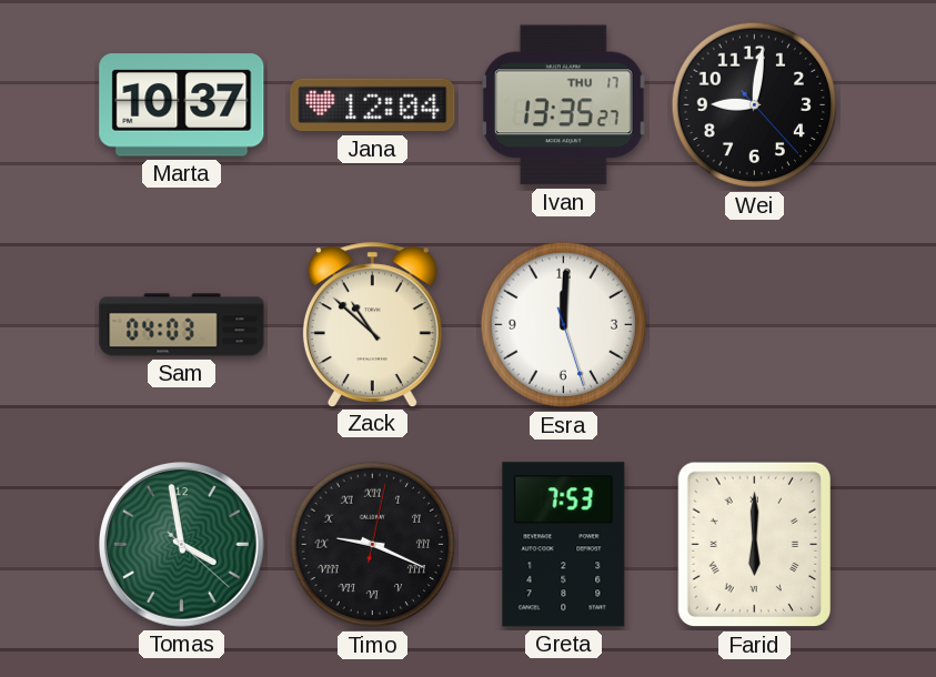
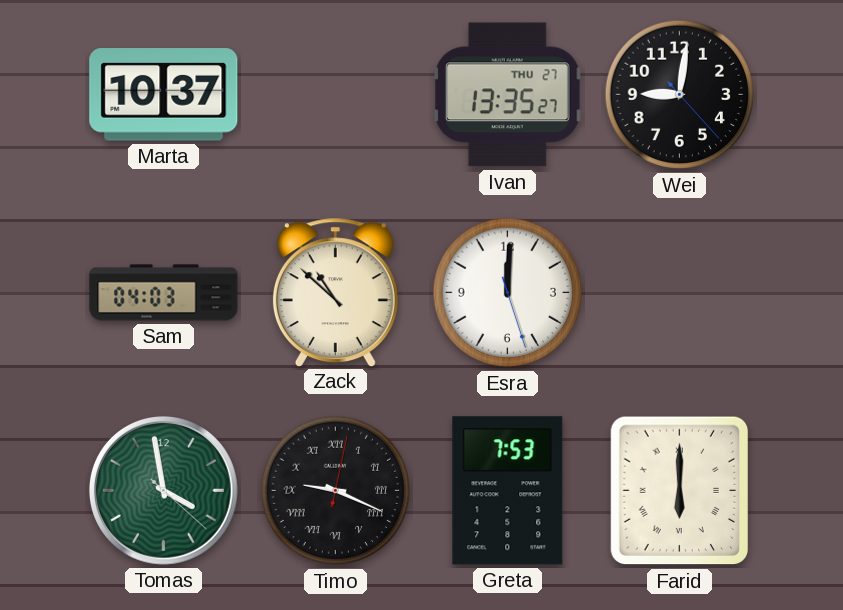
Jana: 12:04 -> none
Ivan date: THU 17 -> THU 27
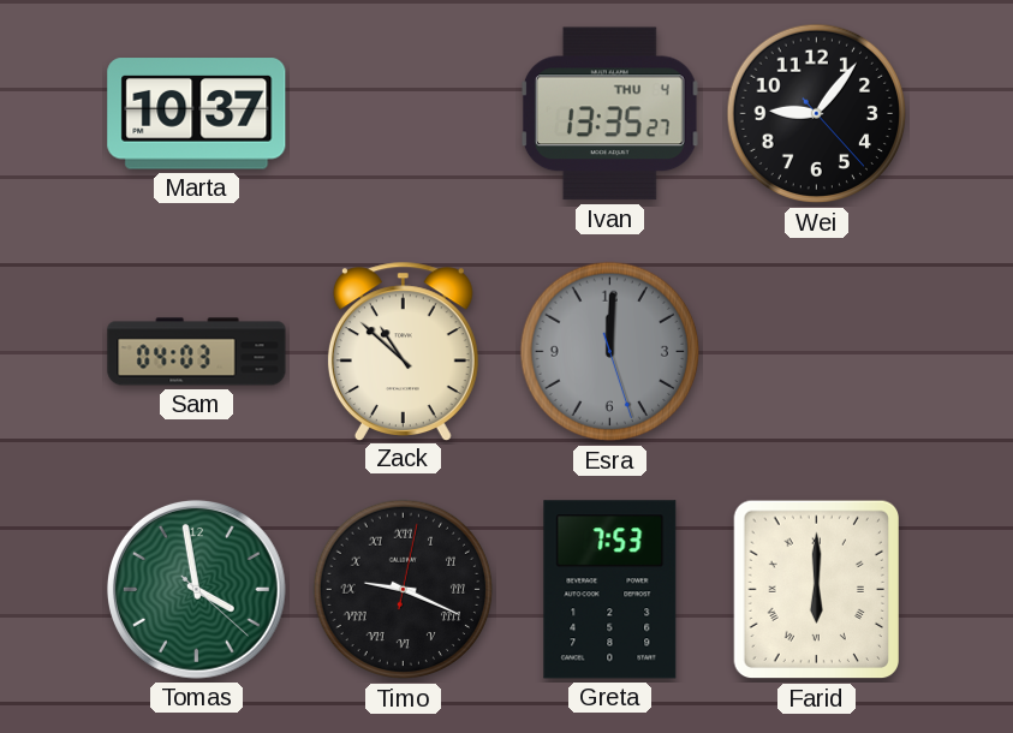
Ivan date: THU 27 -> THU 4
Wei: 9:01 -> 9:06
Esra dial: white -> grey
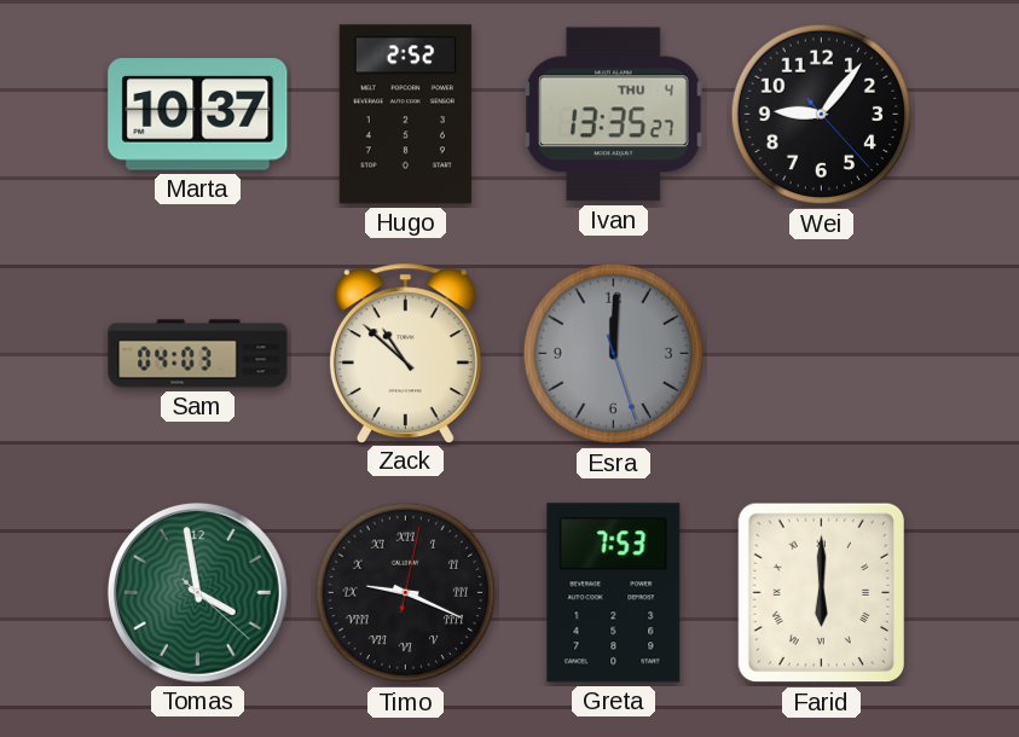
Hugo: none -> 2:52
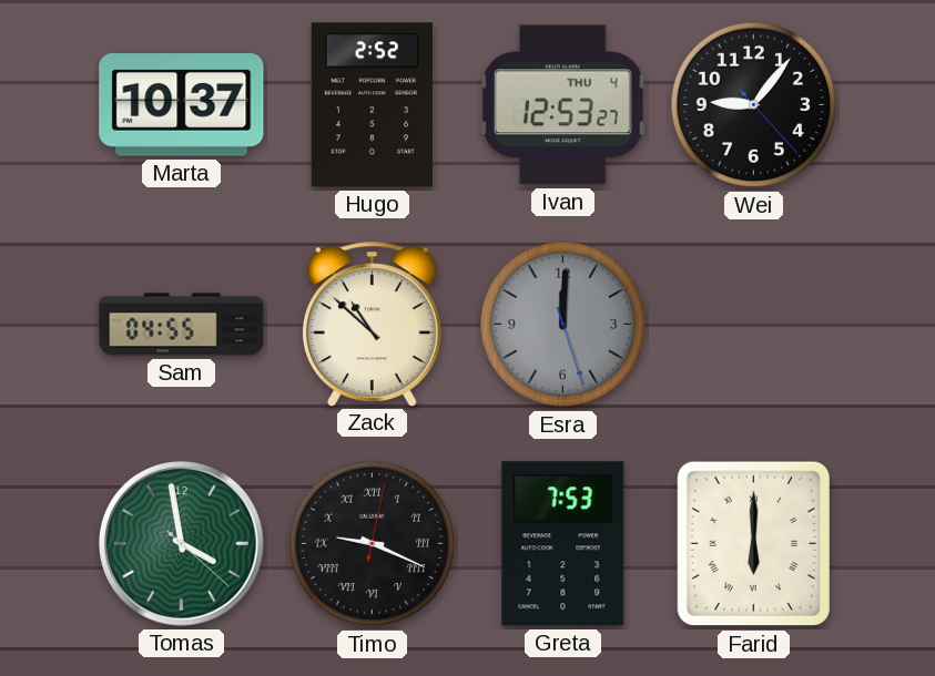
Ivan: 13:35 -> 12:53
Sam: 04:03 -> 04:55
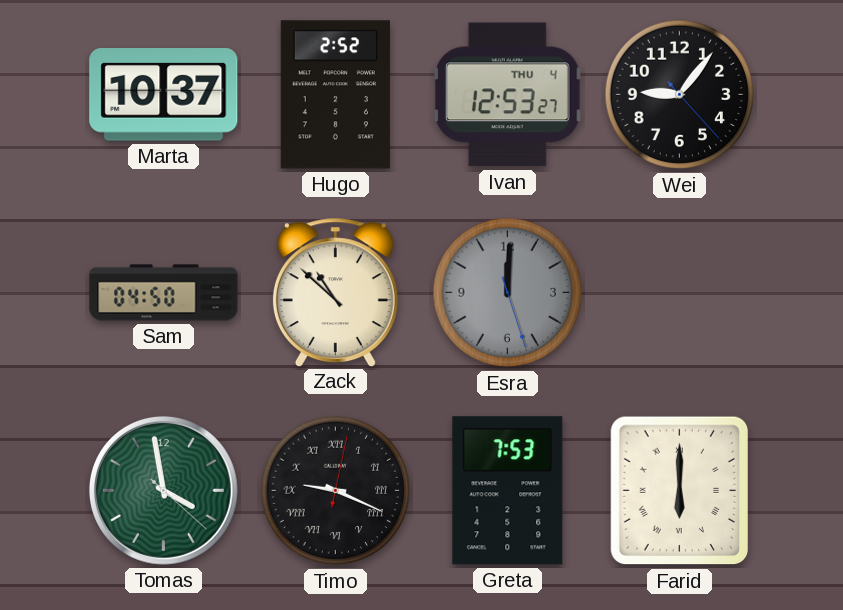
Sam: 04:55 -> 04:50
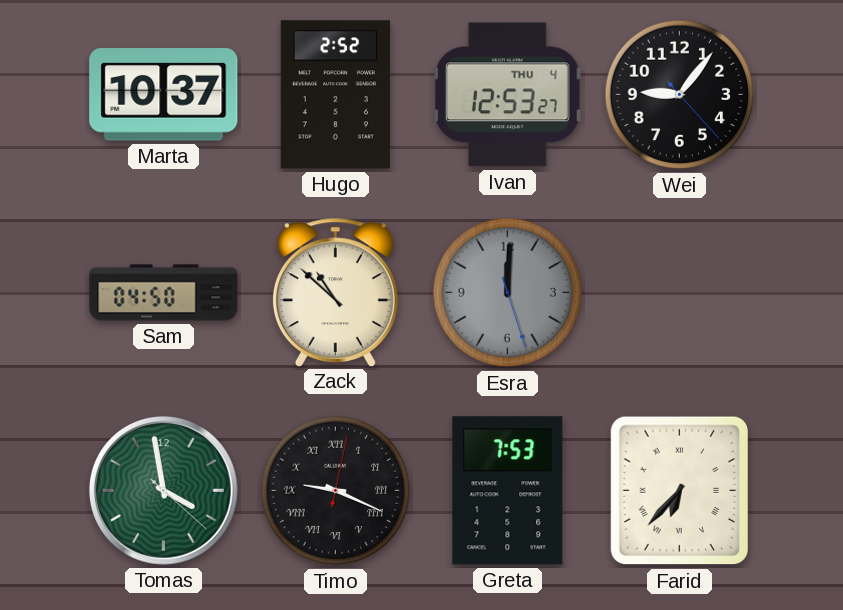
Farid: 6:00 -> 6:37
